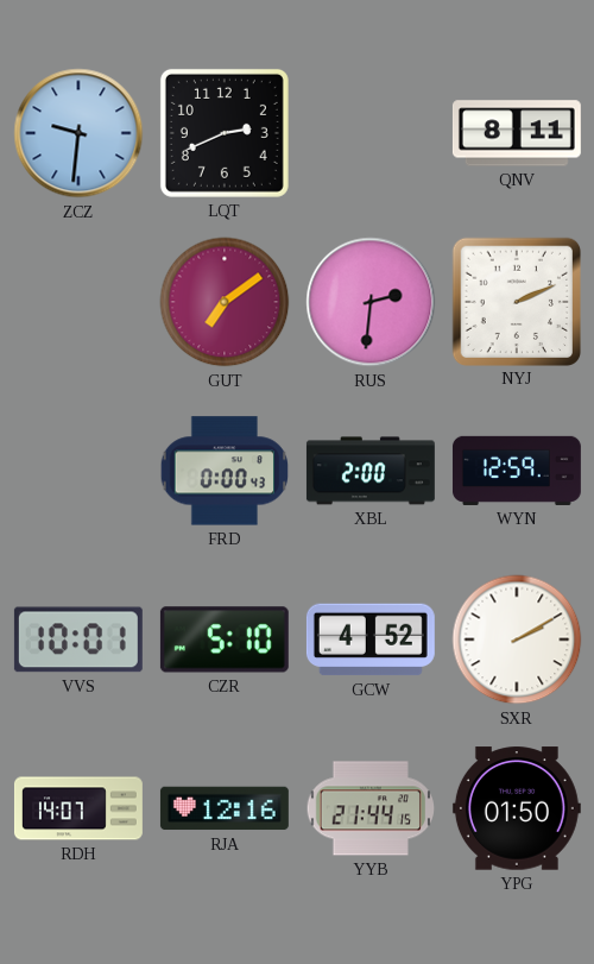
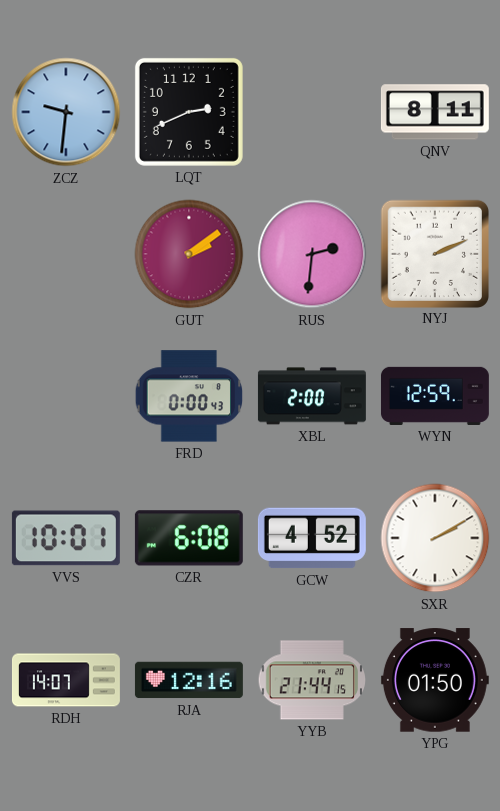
GUT: 7:09 -> 2:09
CZR: 5:10 -> 6:08
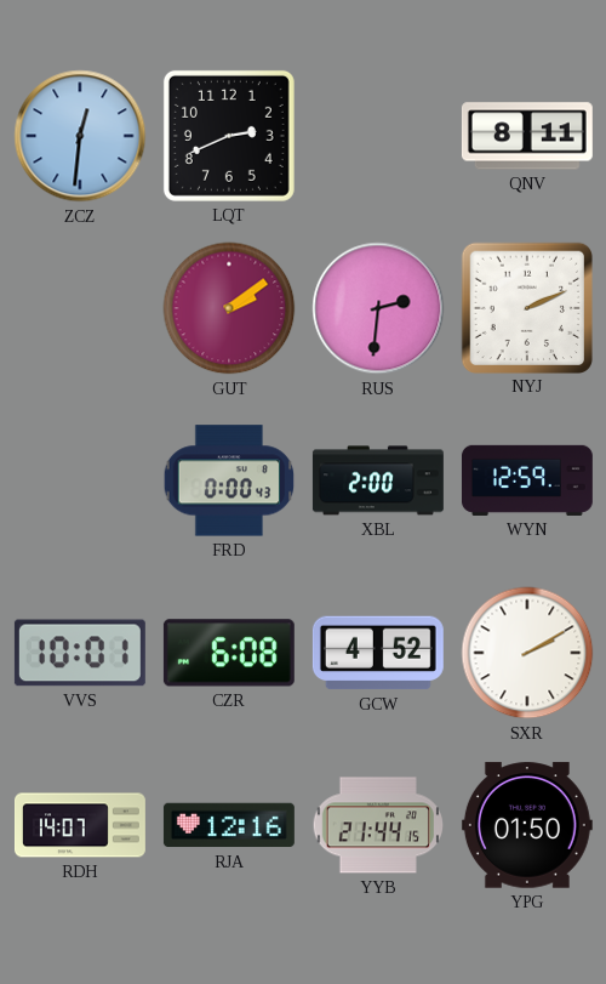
ZCZ: 9:31 -> 12:31
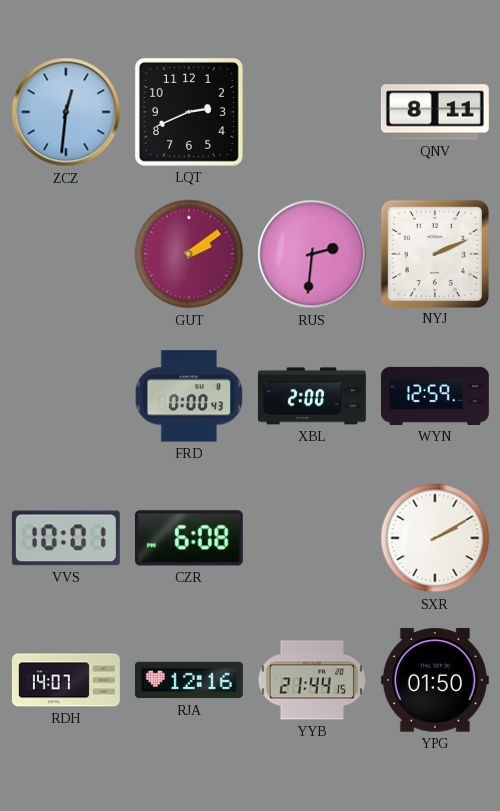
GCW: 4:52 -> none
